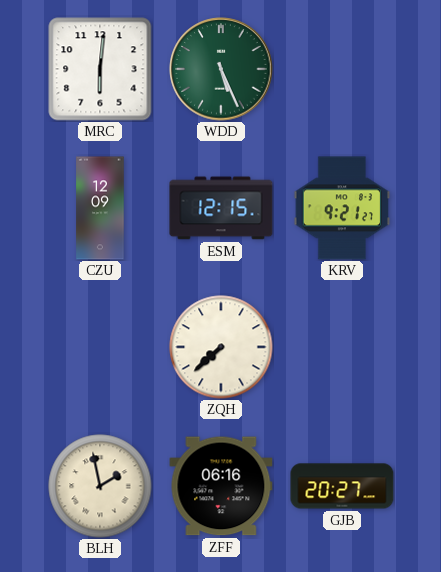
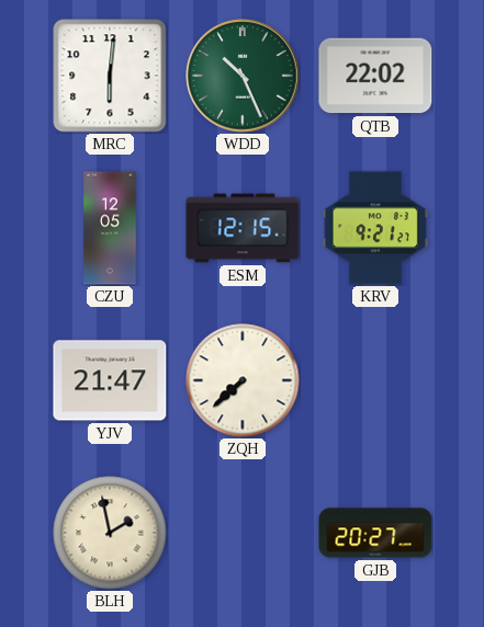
WDD: 5:26 -> 10:26
QTB: none -> 22:02
CZU: 12:09 -> 12:05
YJV: none -> 21:47
ZFF: 06:16 -> none
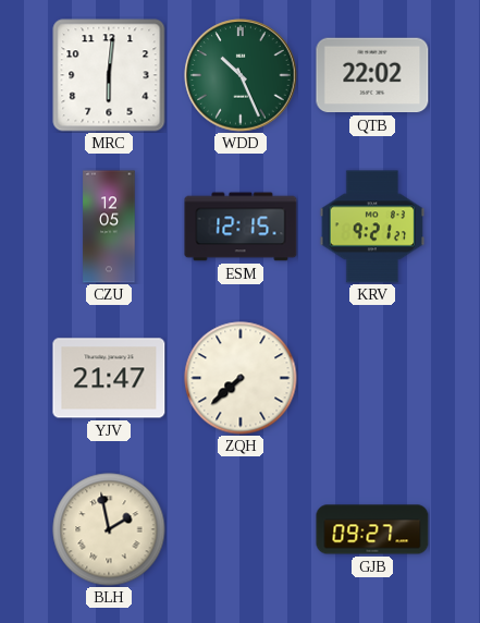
GJB: 20:27 -> 09:27
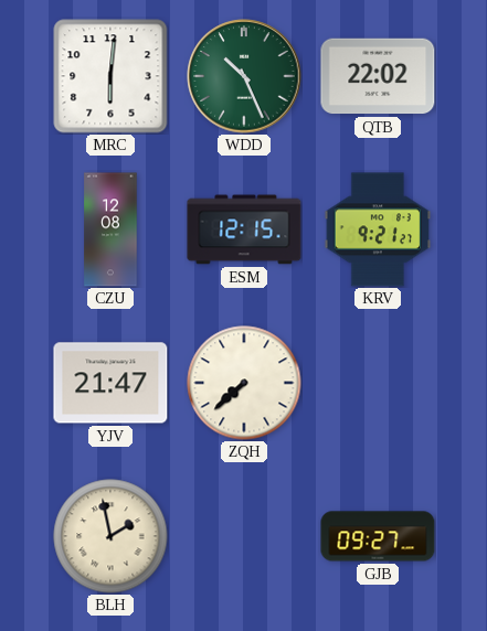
CZU: 12:05 -> 12:08
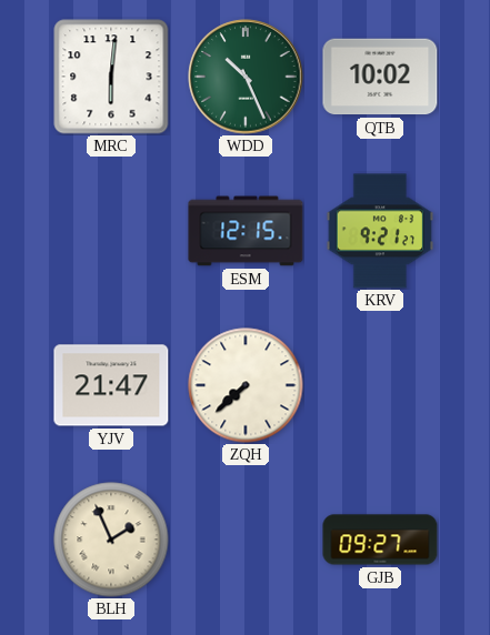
QTB: 22:02 -> 10:02
CZU: 12:08 -> none
BLH: 1:58 -> 1:56
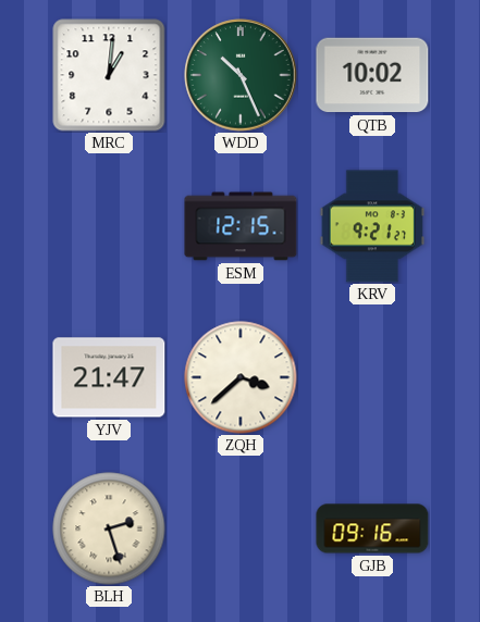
MRC: 6:01 -> 1:01
ZQH: 7:38 -> 3:38
BLH: 1:56 -> 2:27
GJB: 09:27 -> 09:16
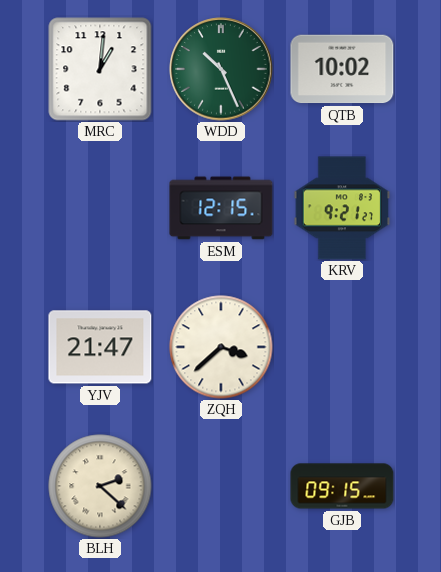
BLH: 2:27 -> 2:22
GJB: 09:16 -> 09:15
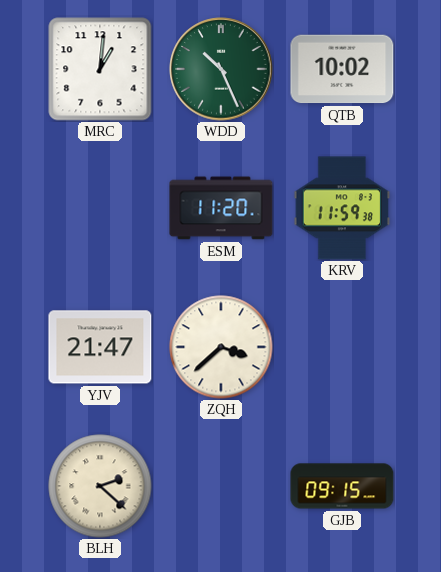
ESM: 12:15 -> 11:20
KRV: 9:21 -> 11:59
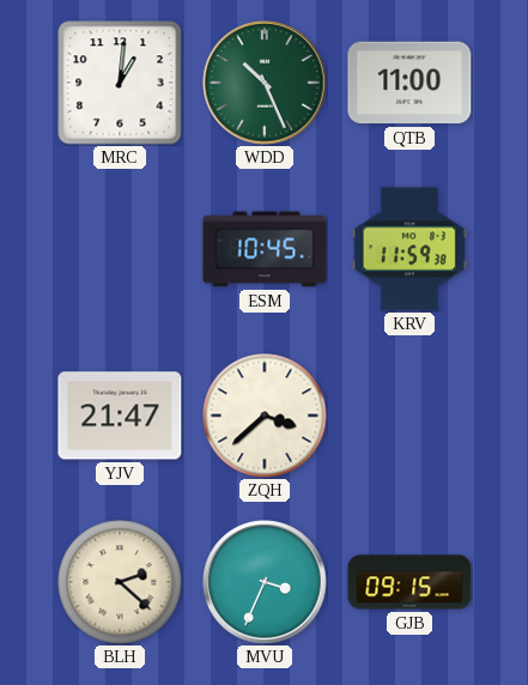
QTB: 10:02 -> 11:00
ESM: 11:20 -> 10:45
MVU: none -> 3:34
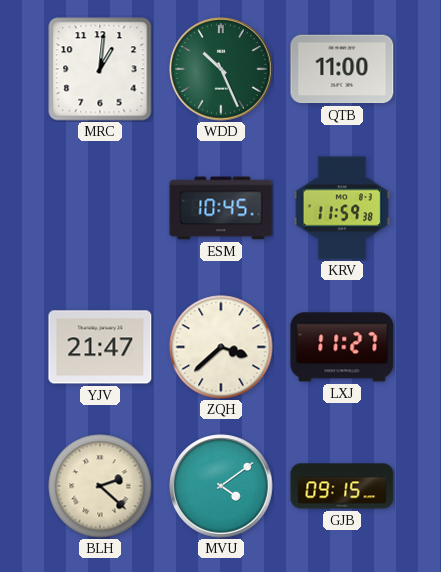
LXJ: none -> 11:27
MVU: 3:34 -> 4:09
